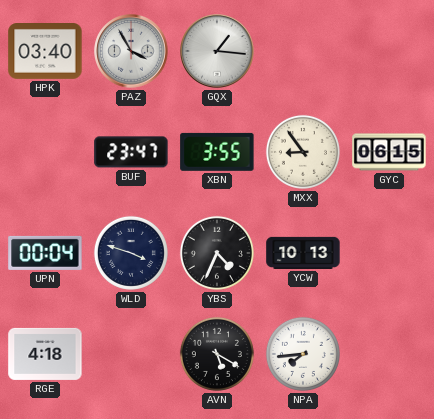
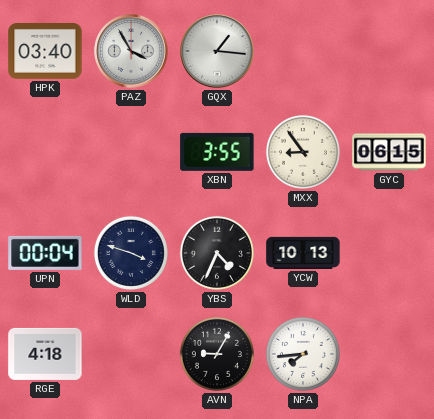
BUF: 23:47 -> none
AVN: 5:20 -> 9:05
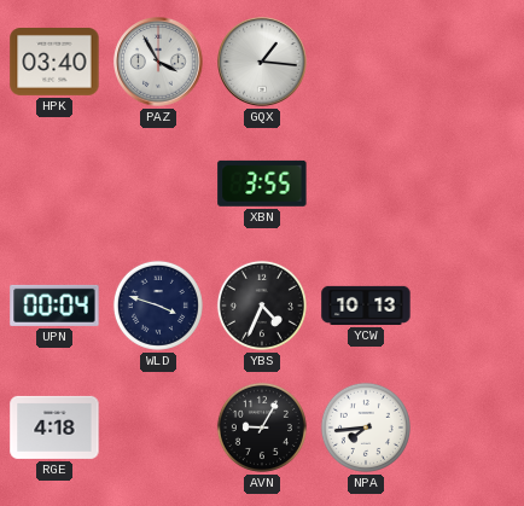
MXX: 8:54 -> none
GYC: 06:15 -> none
